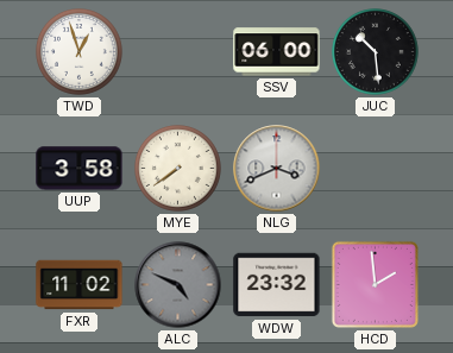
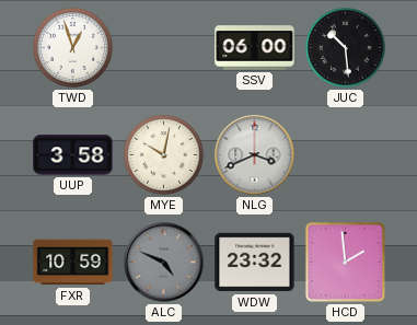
MYE: 7:39 -> 10:02
FXR: 11:02 -> 10:59
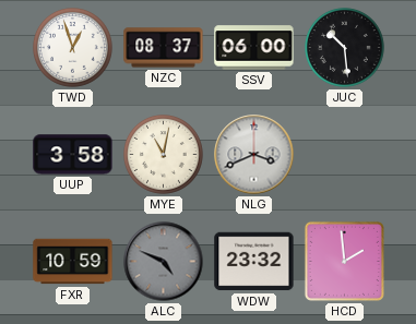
NZC: none -> 08:37
MYE: 10:02 -> 11:02
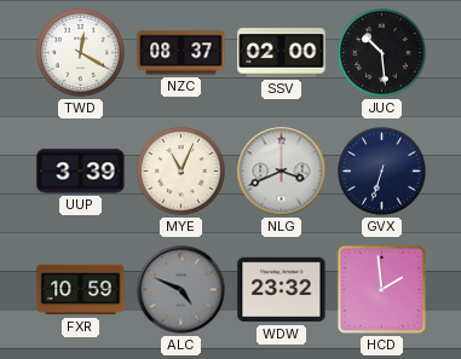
TWD: 12:57 -> 12:20
SSV: 06:00 -> 02:00
UUP: 3:58 -> 3:39
MYE: 11:02 -> 11:04
GVX: none -> 6:33
